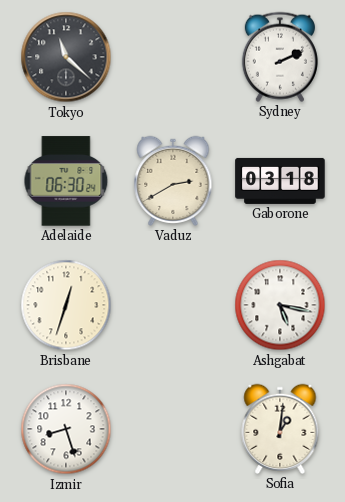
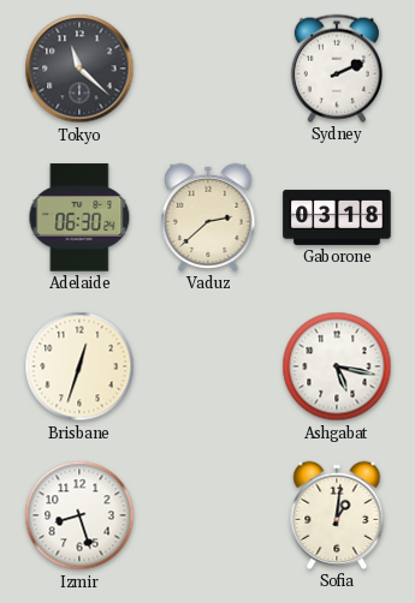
Vaduz: 2:40 -> 2:38
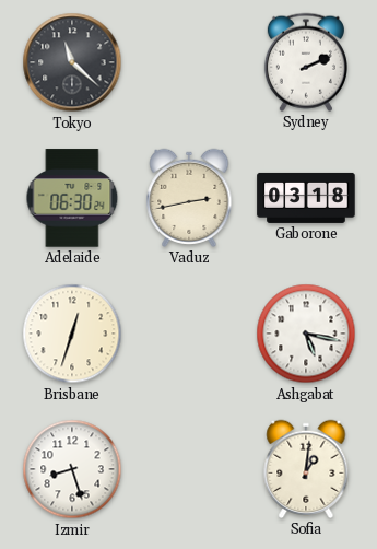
Vaduz: 2:38 -> 2:43
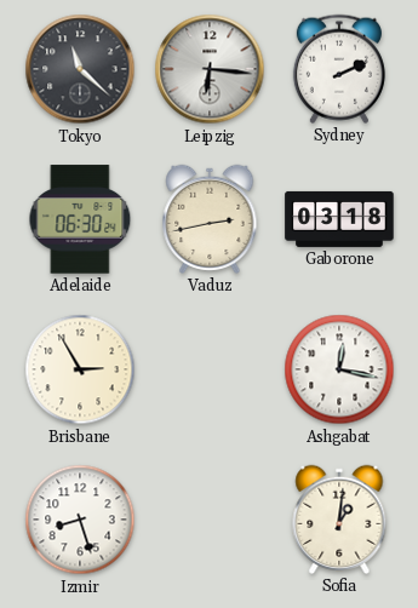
Leipzig: none -> 6:16
Brisbane: 12:33 -> 2:55
Ashgabat: 5:17 -> 12:17
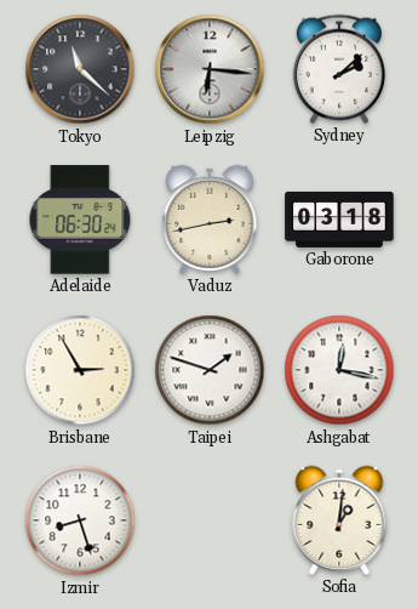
Sydney: 2:11 -> 2:08
Taipei: none -> 1:48
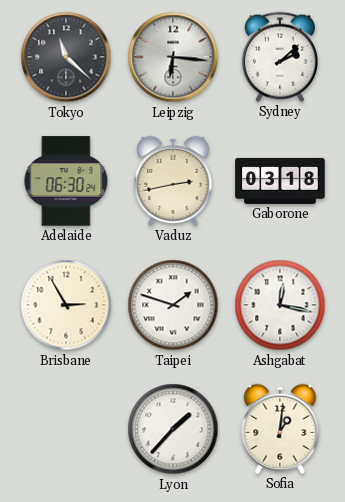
Izmir: 8:27 -> none
Lyon: none -> 1:37
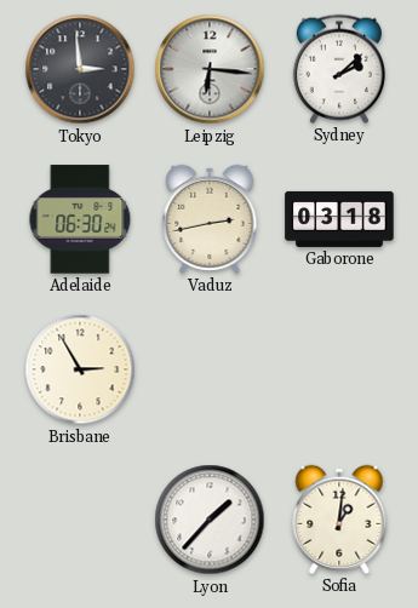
Tokyo: 11:22 -> 2:59
Taipei: 1:48 -> none
Ashgabat: 12:17 -> none
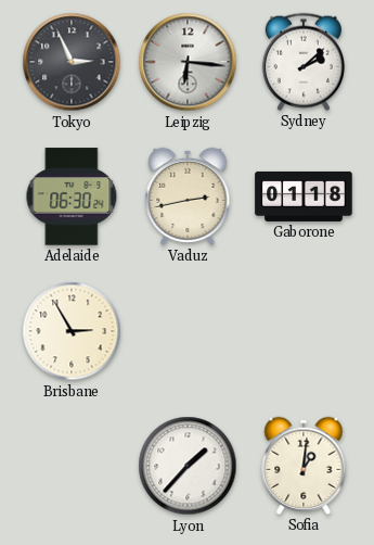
Tokyo: 2:59 -> 2:56
Gaborone: 03:18 -> 01:18
